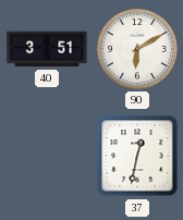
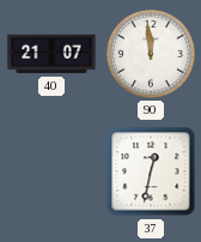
40: 3:51 -> 21:07
90: 6:10 -> 11:59
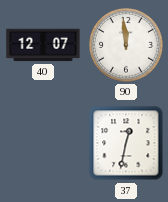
40: 21:07 -> 12:07
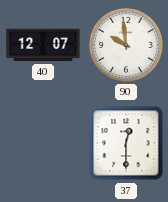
90: 11:59 -> 9:59
37: 12:32 -> 12:30
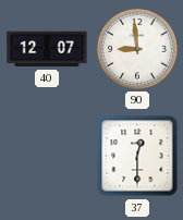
90: 9:59 -> 8:59
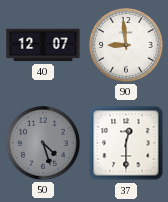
50: none -> 4:27
